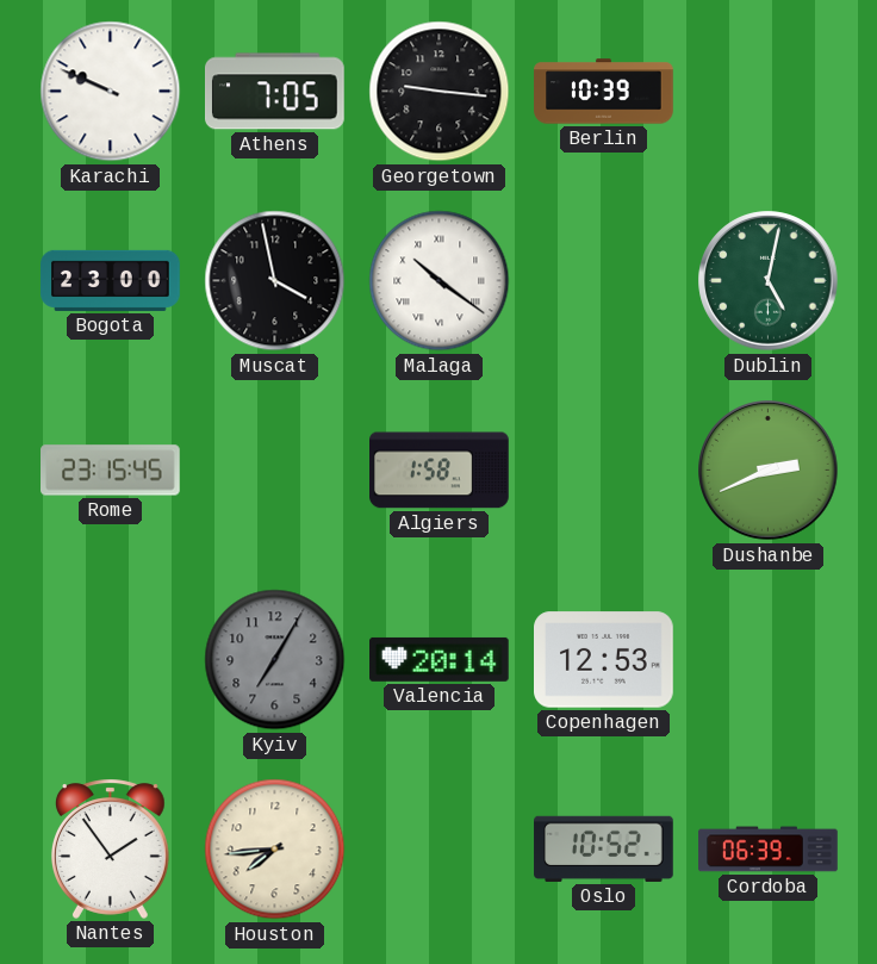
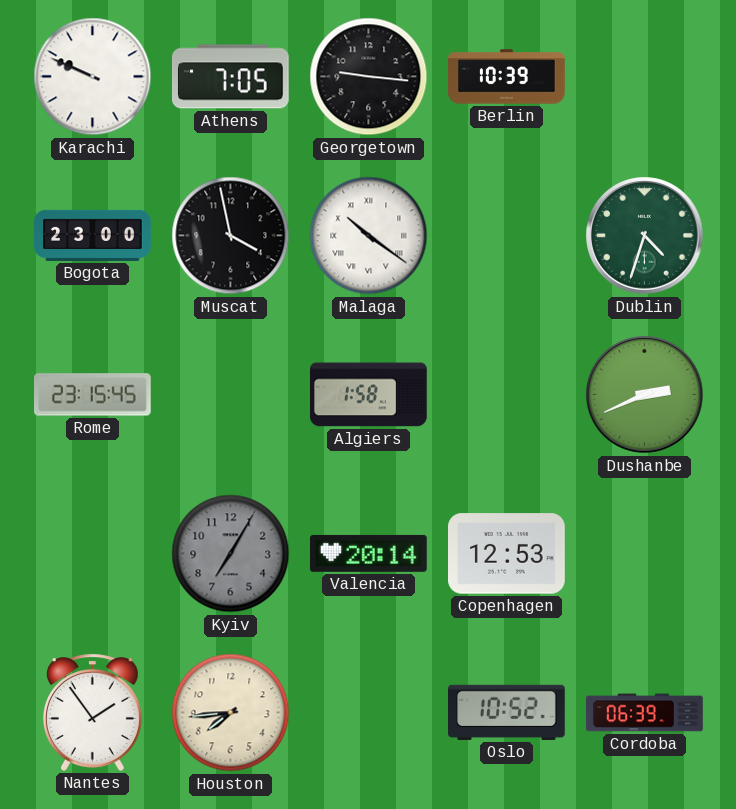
Dublin: 5:02 -> 4:33
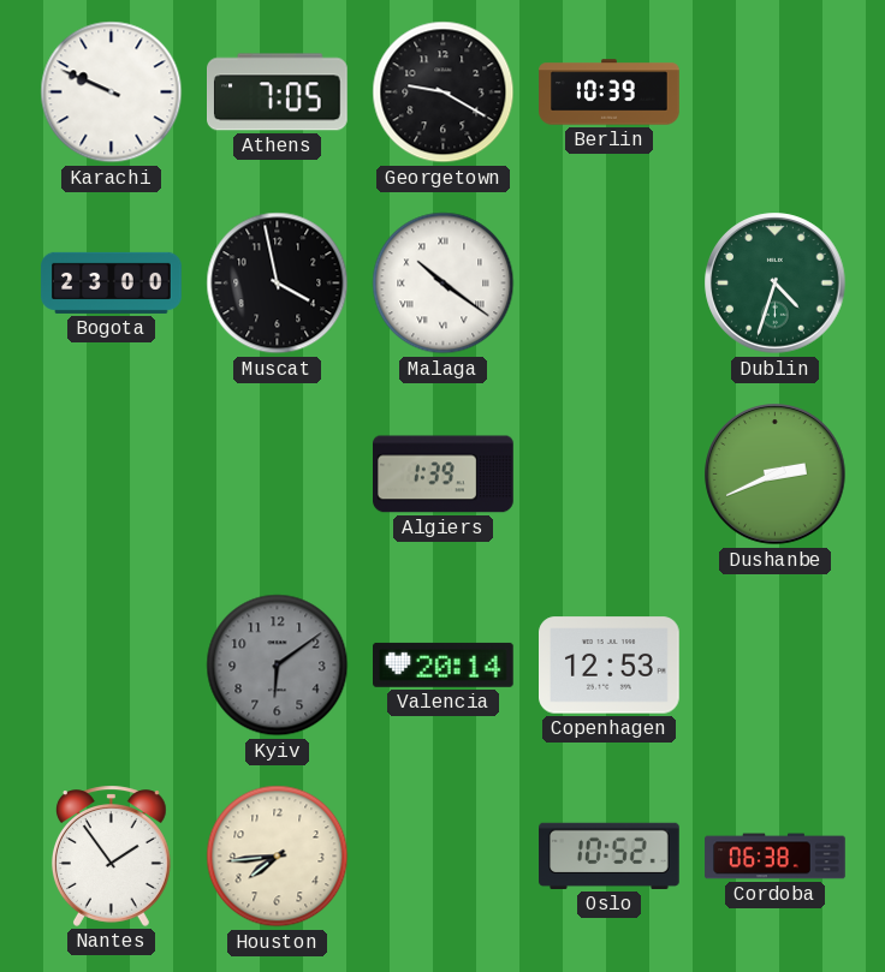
Georgetown: 9:16 -> 9:20
Rome: 23:15 -> none
Algiers: 1:58 -> 1:39
Kyiv: 7:05 -> 6:09
Cordoba: 06:39 -> 06:38
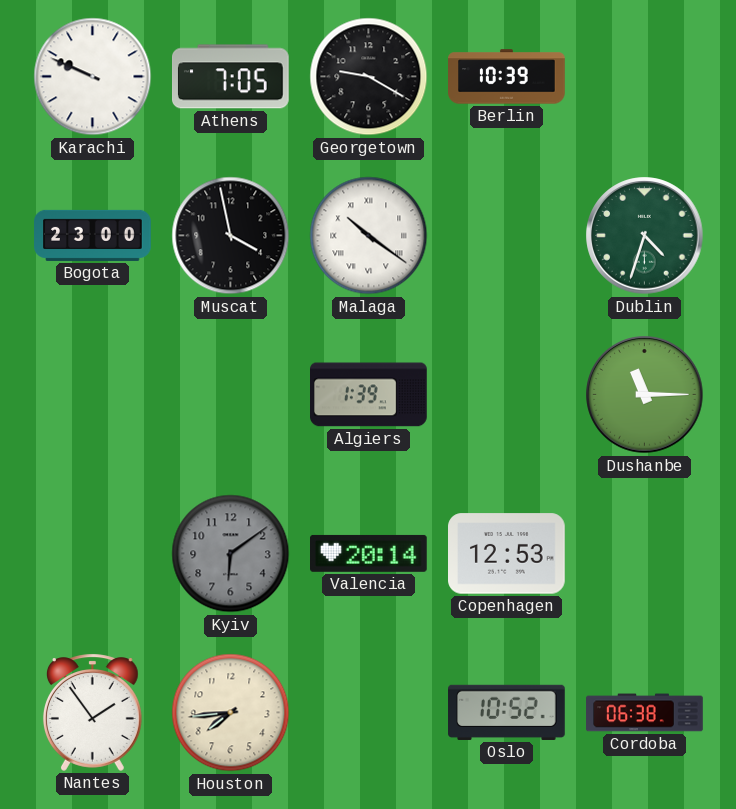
Dushanbe: 2:41 -> 11:15
